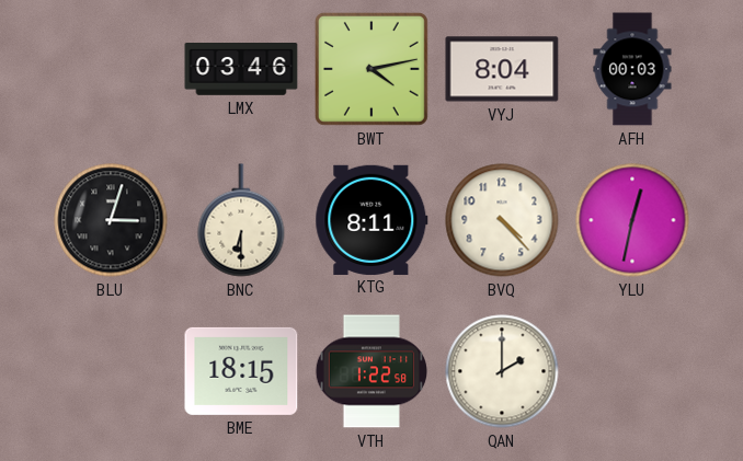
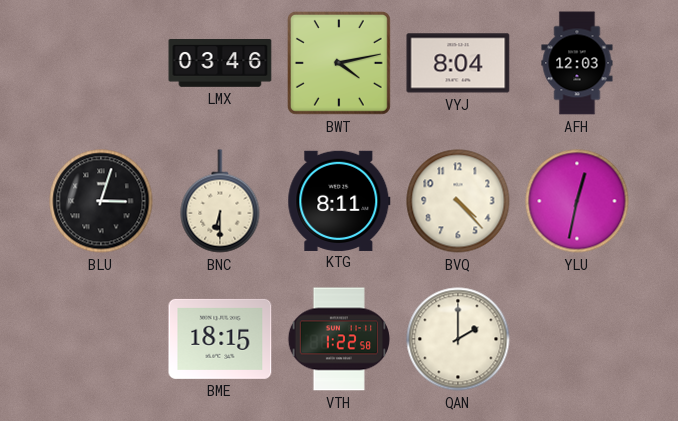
AFH: 00:03 -> 12:03
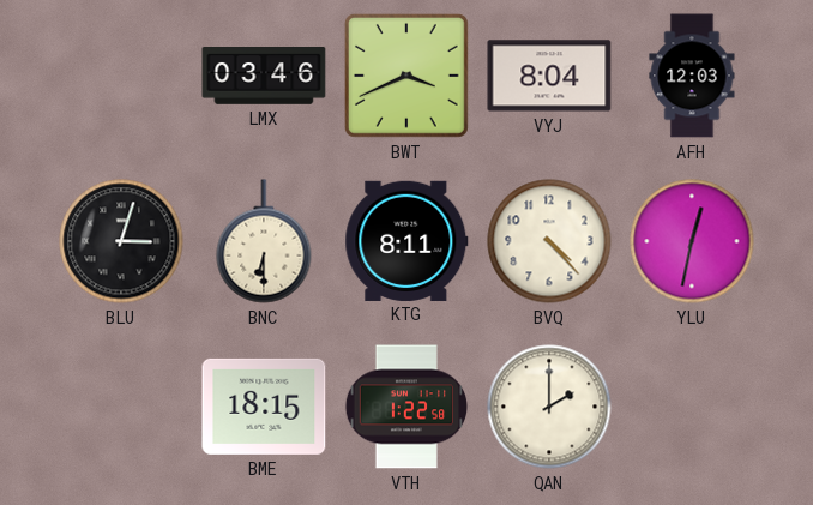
BWT: 4:13 -> 3:41
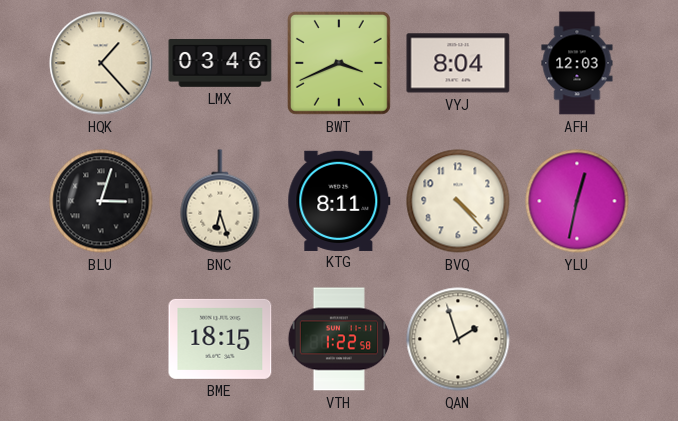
HQK: none -> 1:23
BNC: 6:30 -> 6:27
QAN: 2:00 -> 1:57
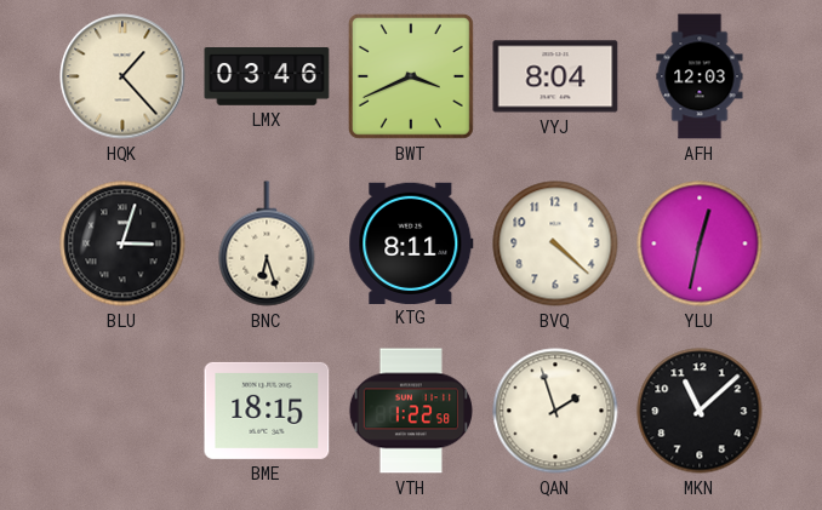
BVQ: 4:23 -> 4:22
MKN: none -> 11:08
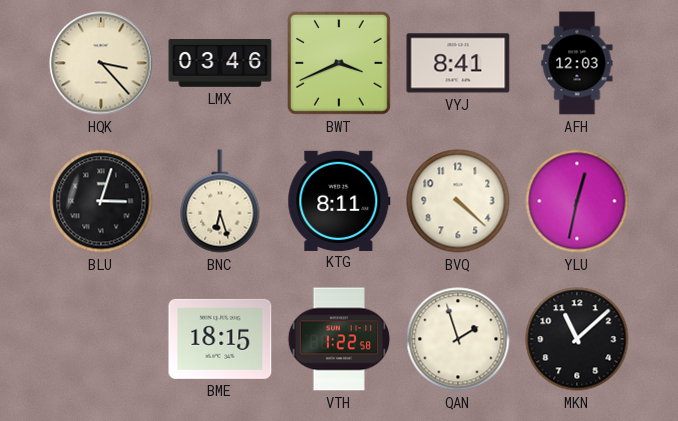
HQK: 1:23 -> 3:23
VYJ: 8:04 -> 8:41
